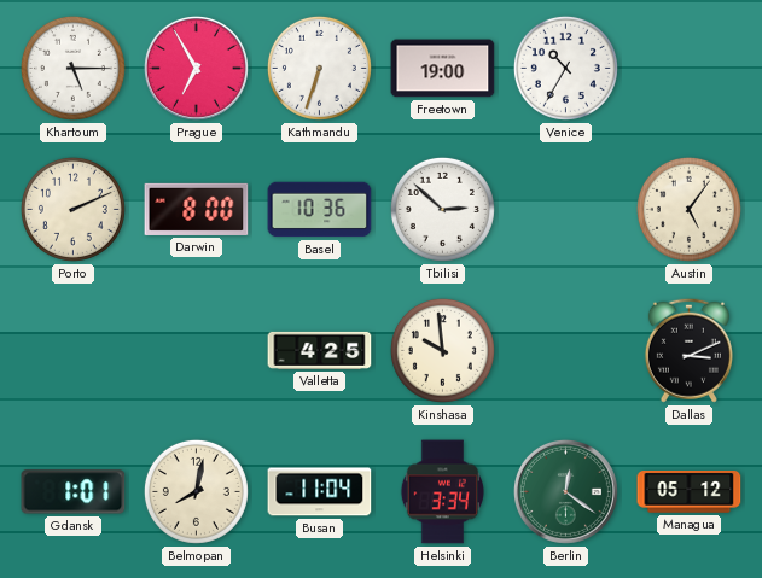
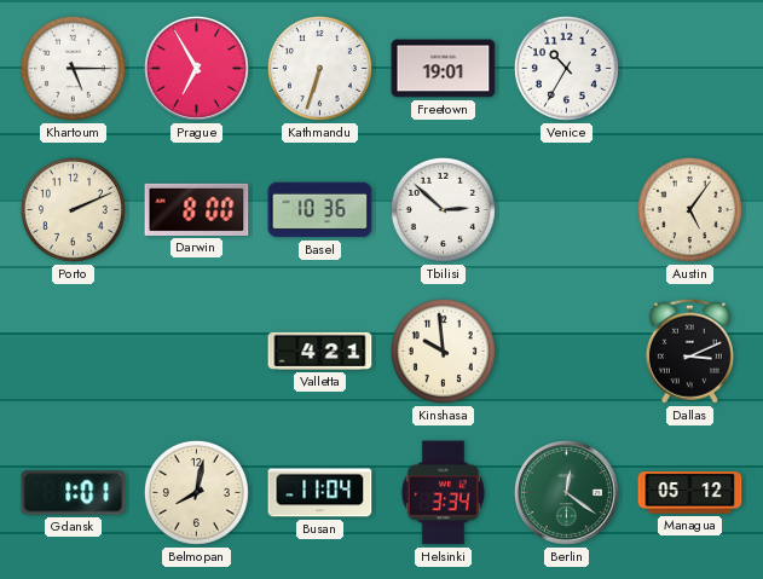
Freetown: 19:00 -> 19:01
Valletta: 4:25 -> 4:21
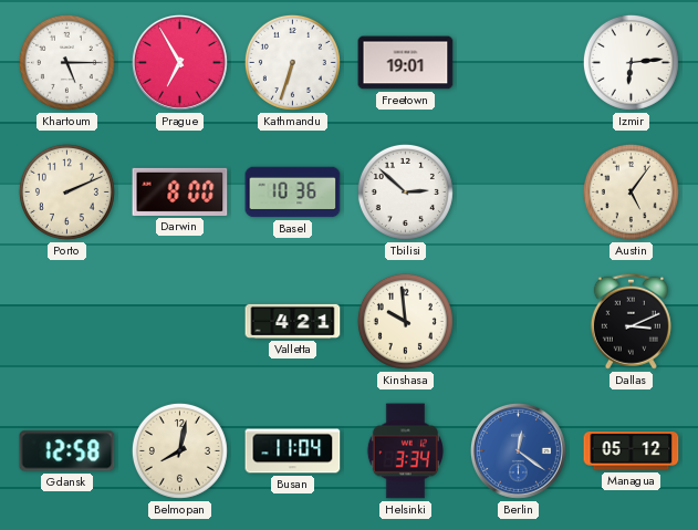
Venice: 10:35 -> none
Izmir: none -> 6:14
Gdansk: 1:01 -> 12:58
Berlin dial: green -> blue
